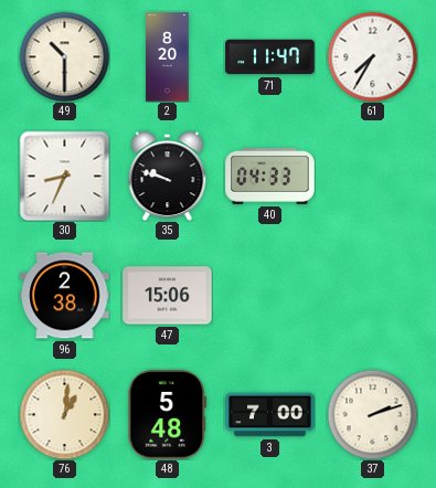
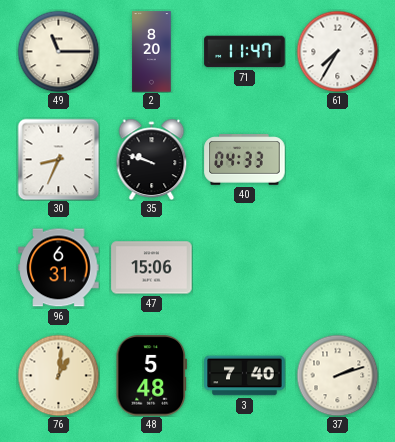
49: 10:30 -> 11:15
96: 2:38 -> 6:31
3: 7:00 -> 7:40
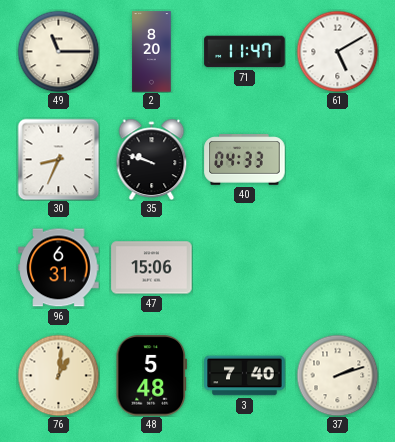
61: 7:35 -> 5:10
